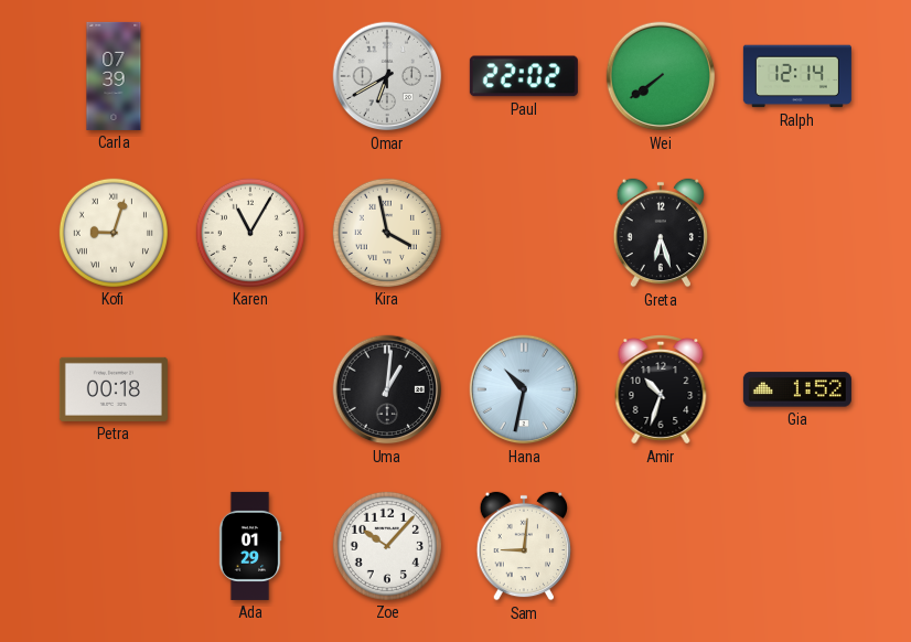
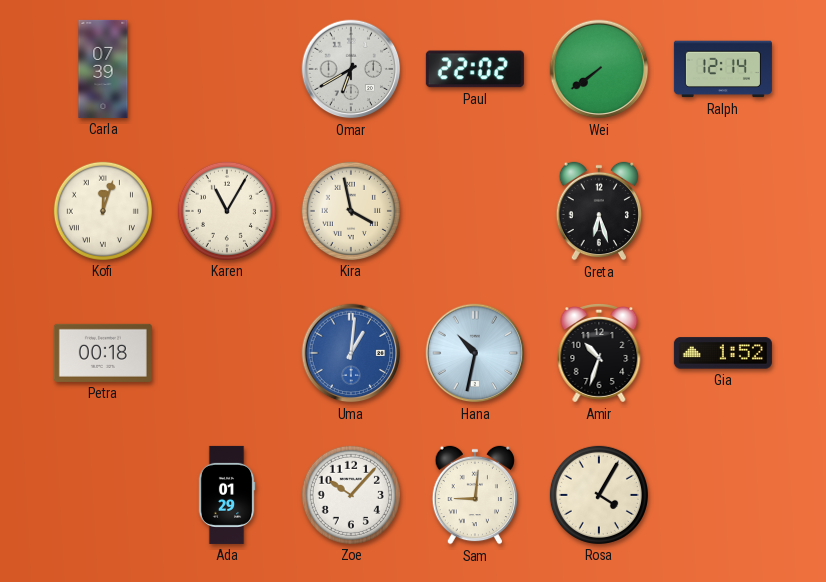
Kofi: 9:03 -> 12:03
Uma dial: black -> blue
Rosa: none -> 4:05
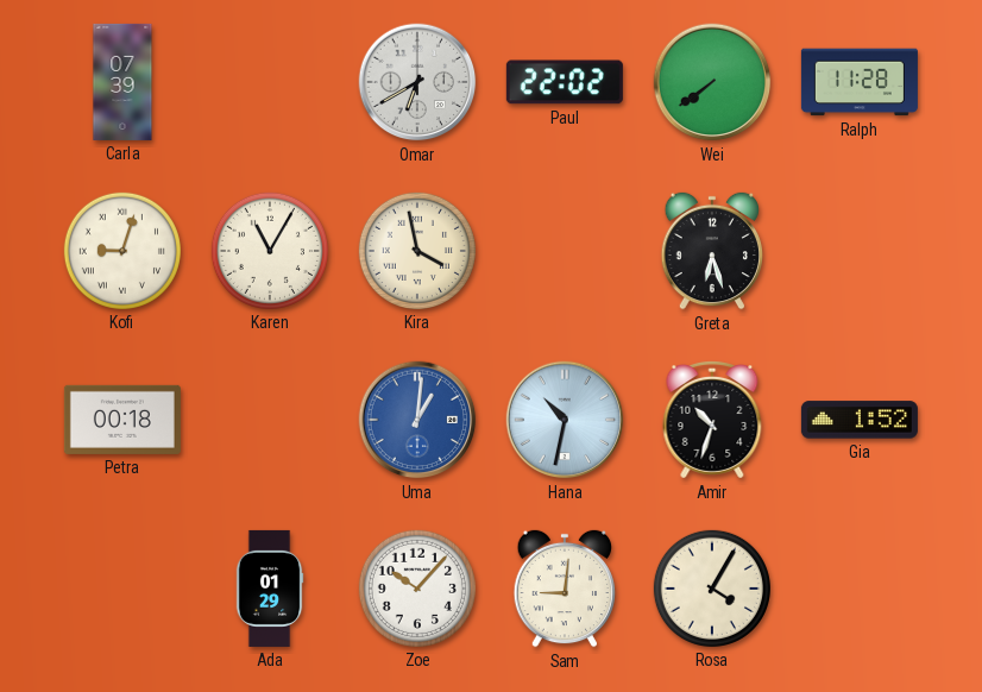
Ralph: 12:14 -> 11:28
Kofi: 12:03 -> 9:03
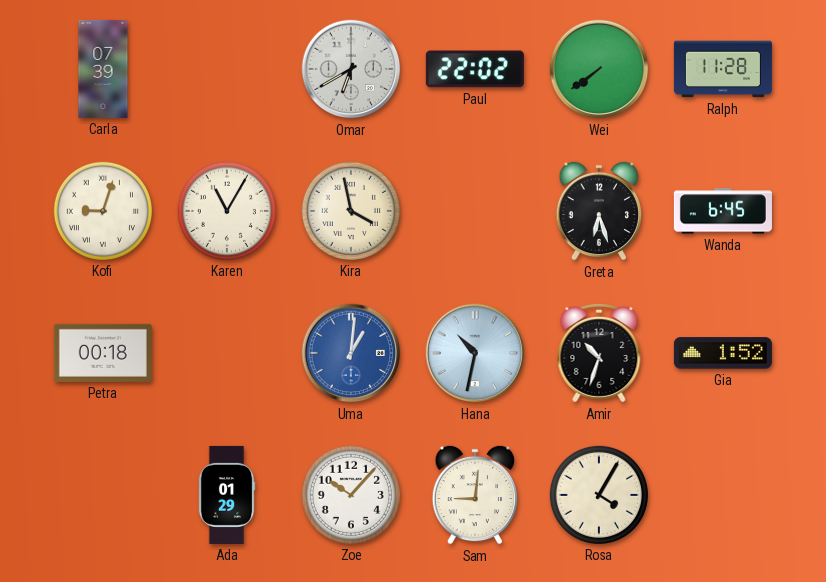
Wanda: none -> 6:45
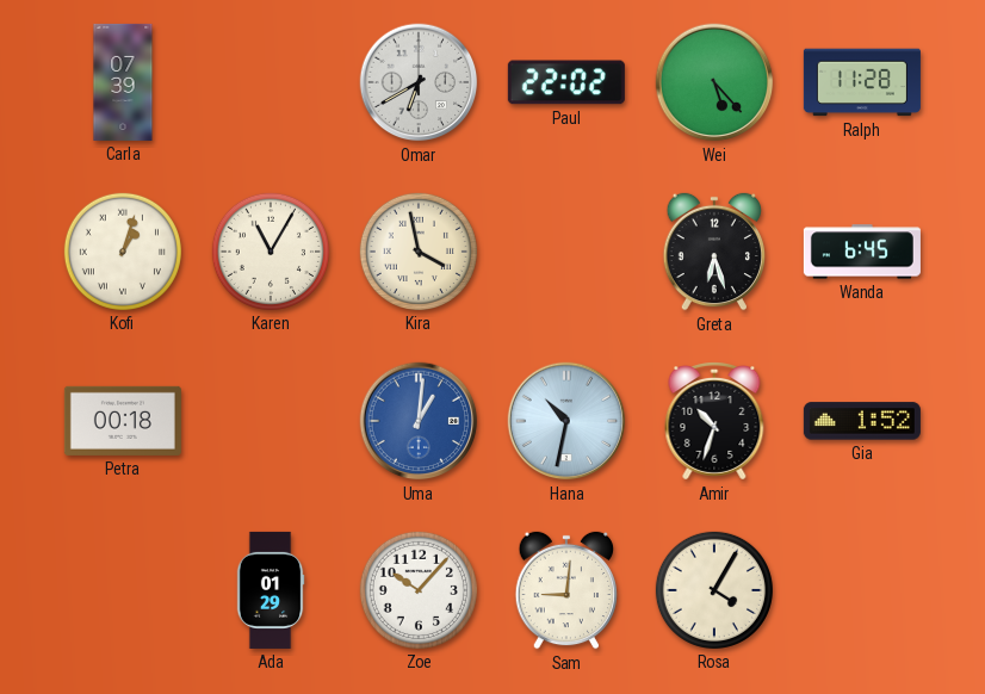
Wei: 7:39 -> 5:23
Kofi: 9:03 -> 1:03
